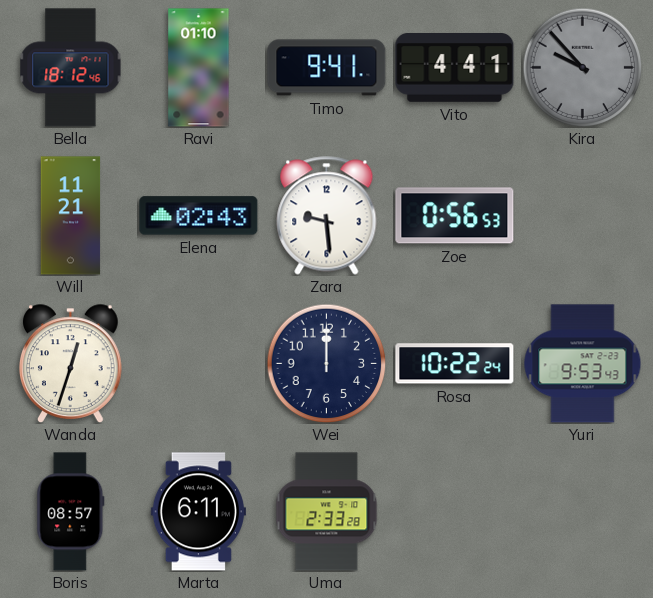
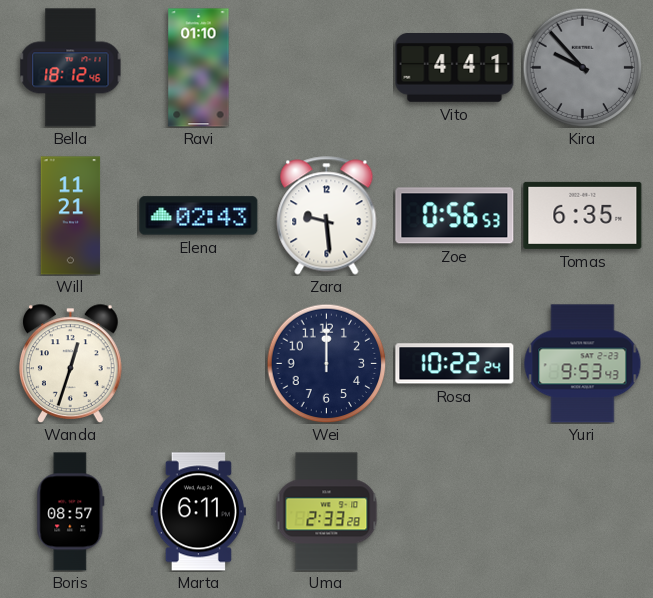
Timo: 9:41 -> none
Tomas: none -> 6:35
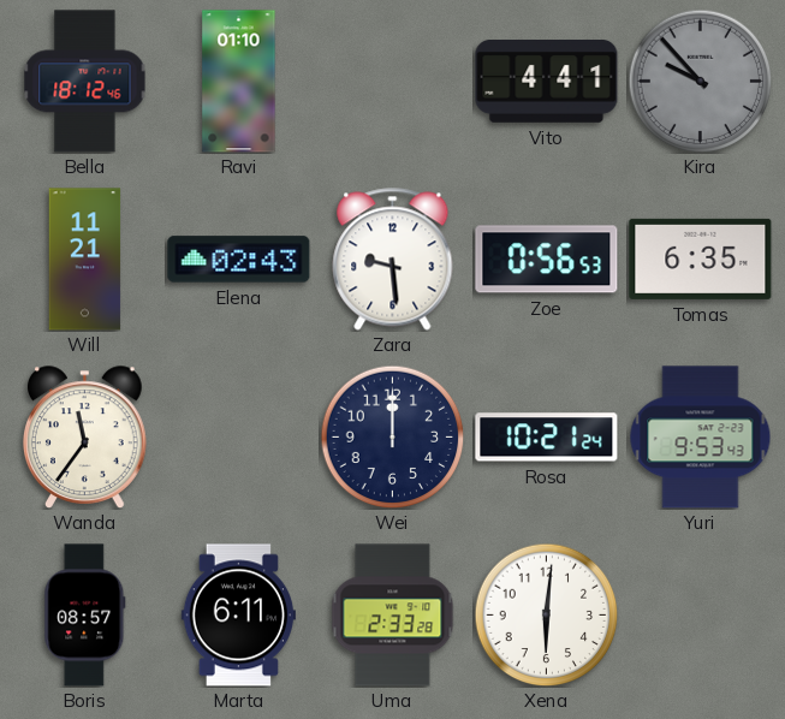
Wanda: 12:33 -> 11:36
Rosa: 10:22 -> 10:21
Xena: none -> 6:01
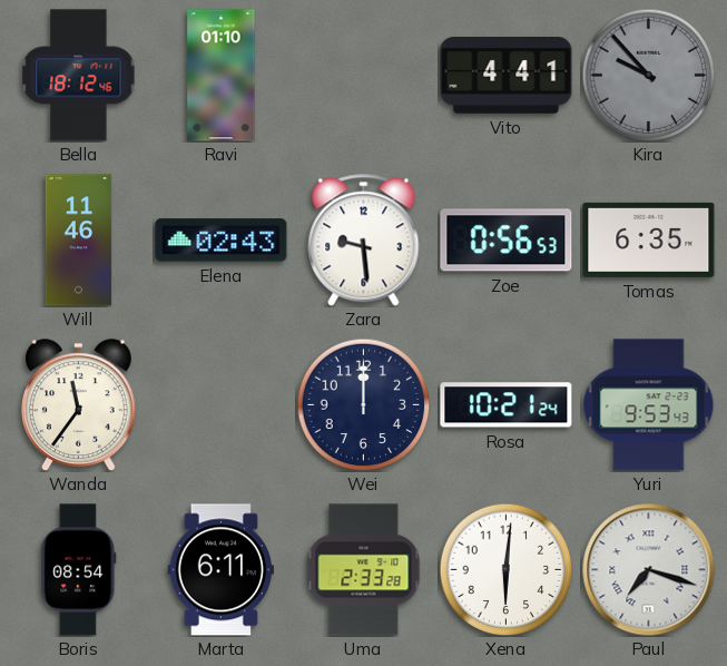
Will: 11:21 -> 11:46
Boris: 08:57 -> 08:54
Paul: none -> 7:18
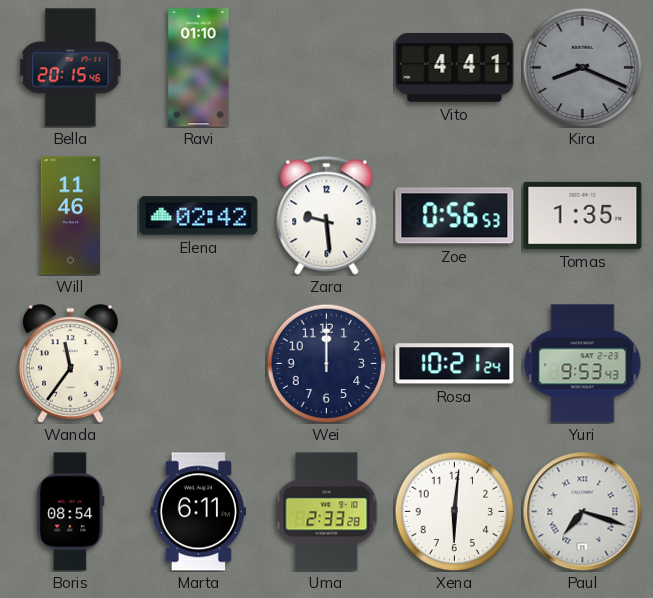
Bella: 18:12 -> 20:15
Kira: 9:53 -> 8:19
Elena: 02:43 -> 02:42
Tomas: 6:35 -> 1:35
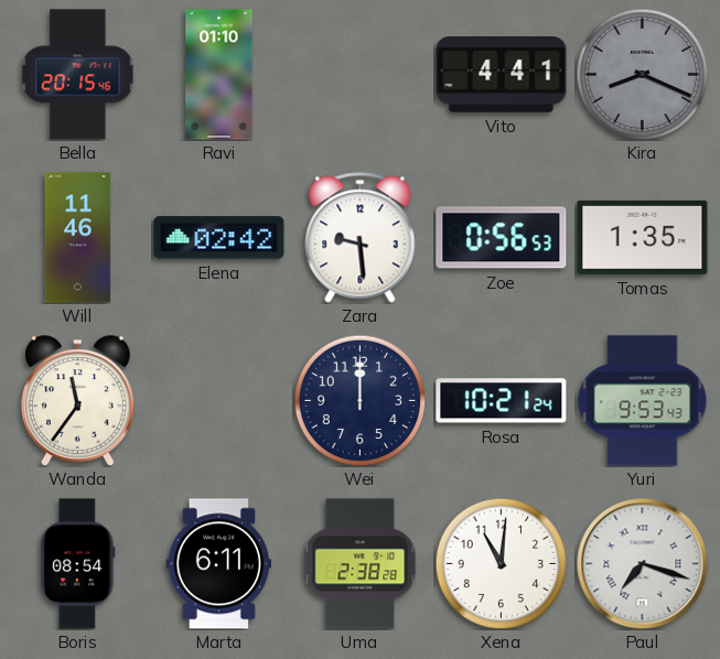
Uma: 2:33 -> 2:38
Xena: 6:01 -> 11:01
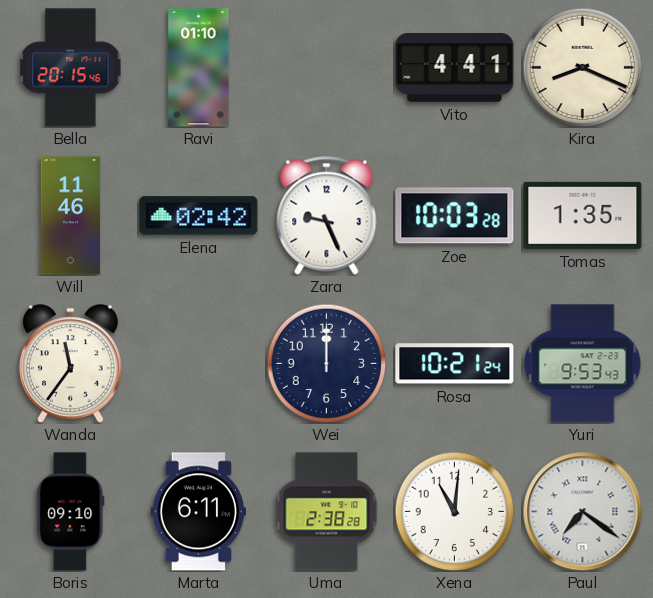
Kira dial: grey -> cream
Zara: 9:29 -> 9:26
Zoe: 0:56 -> 10:03
Boris: 08:54 -> 09:10
Paul: 7:18 -> 7:21
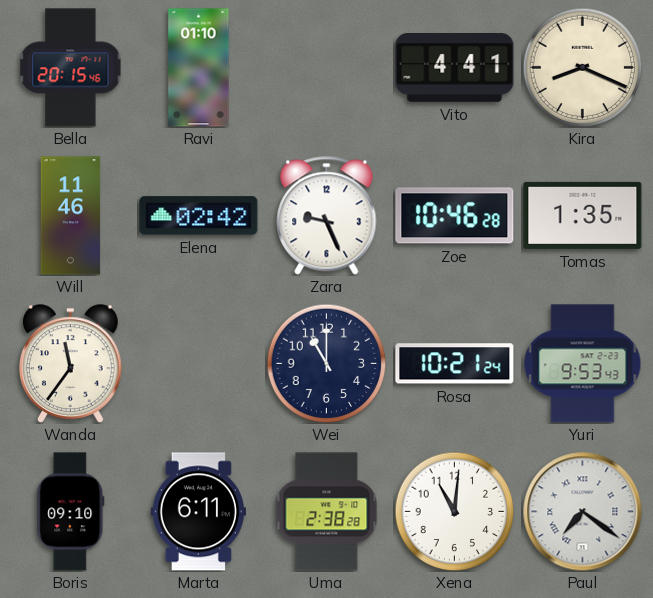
Zoe: 10:03 -> 10:46
Wei: 12:00 -> 11:00
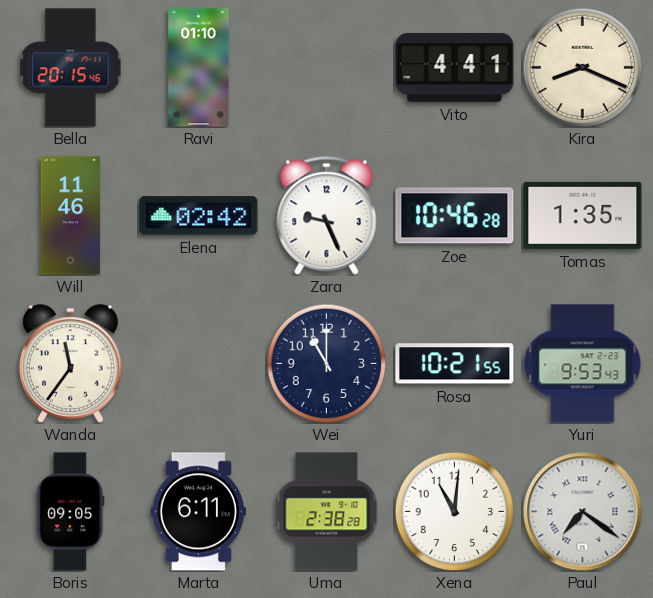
Rosa: 10:21:24 -> 10:21:55
Boris: 09:10 -> 09:05
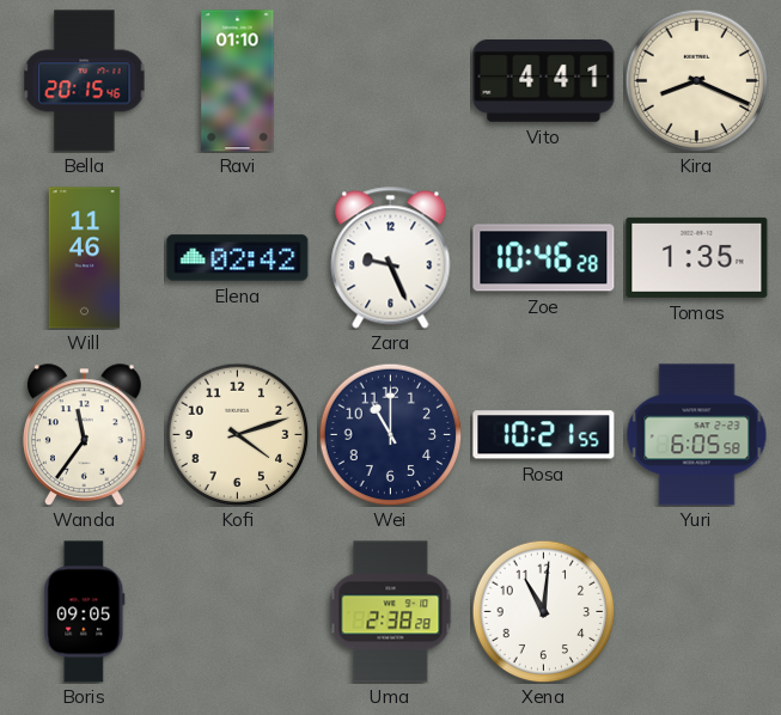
Kofi: none -> 4:12
Yuri: 9:53 -> 6:05
Marta: 6:11 -> none
Paul: 7:21 -> none
